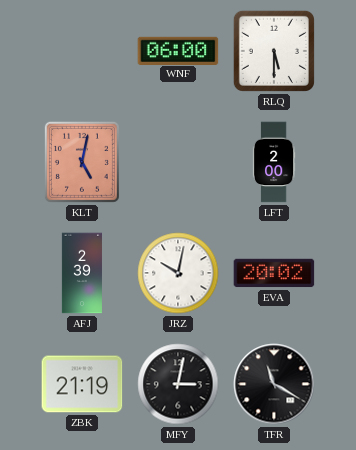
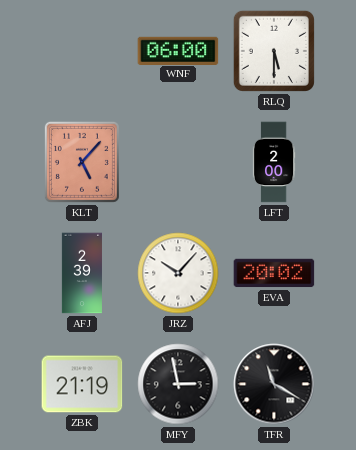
KLT: 5:02 -> 5:07
JRZ: 10:02 -> 10:07
MFY: 3:02 -> 2:58
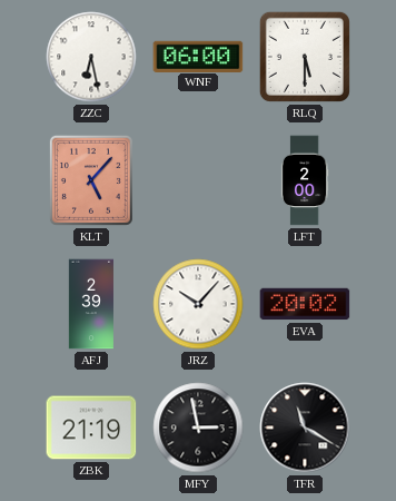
ZZC: none -> 6:28
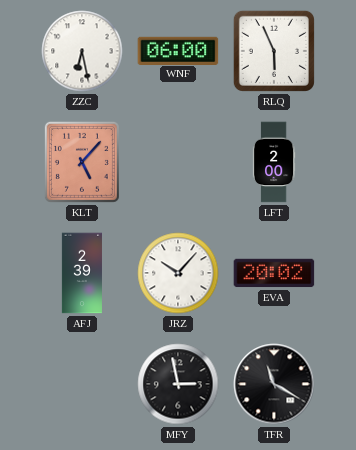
RLQ: 5:30 -> 5:56
ZBK: 21:19 -> none
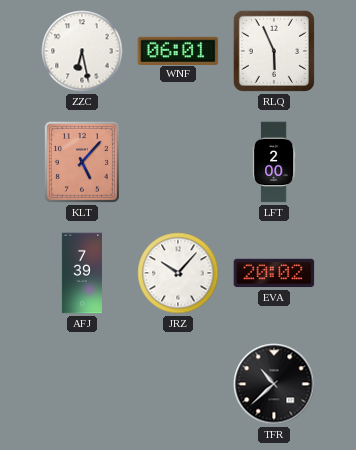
WNF: 06:00 -> 06:01
AFJ: 2:39 -> 7:39
MFY: 2:58 -> none
TFR: 11:20 -> 10:38
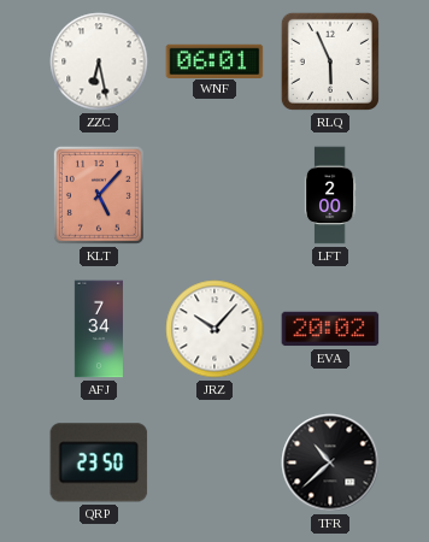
AFJ: 7:39 -> 7:34
QRP: none -> 23:50
